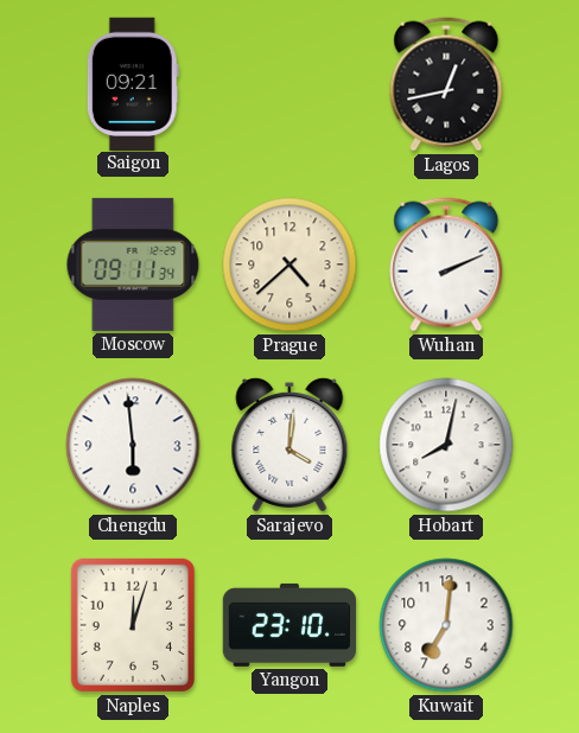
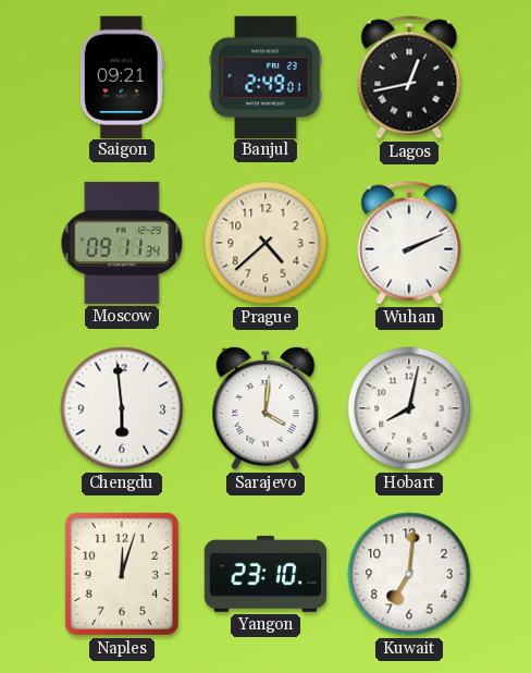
Banjul: none -> 2:49
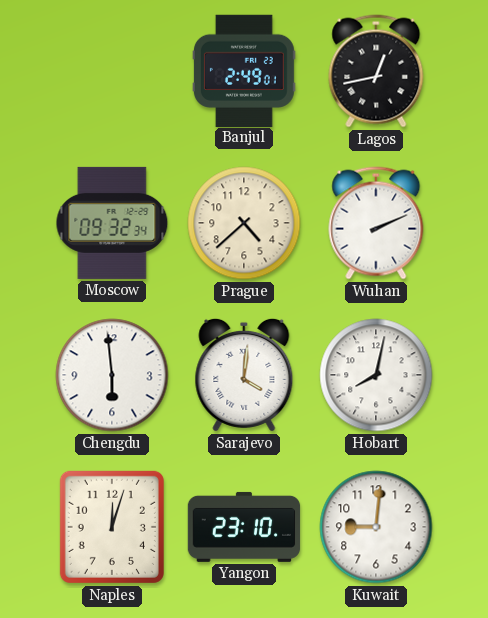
Saigon: 09:21 -> none
Moscow: 09:11 -> 09:32
Kuwait: 7:01 -> 9:01
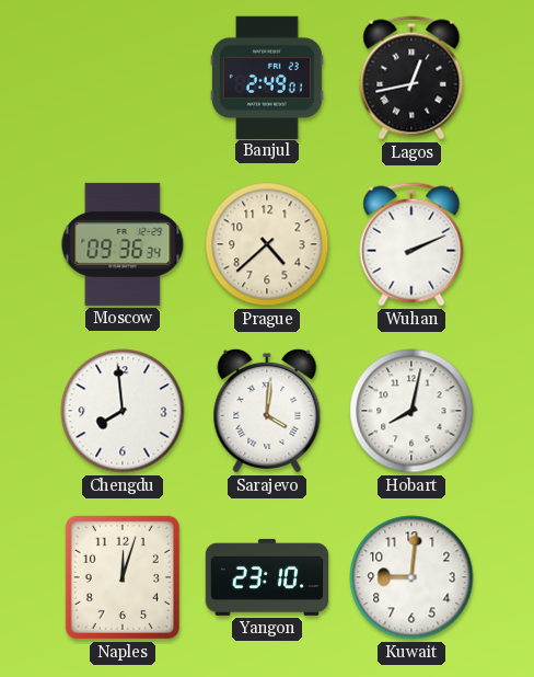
Moscow: 09:32 -> 09:36
Chengdu: 5:59 -> 7:59
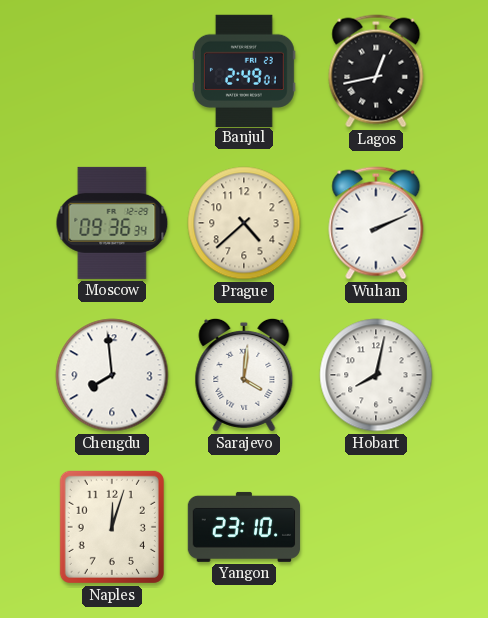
Kuwait: 9:01 -> none
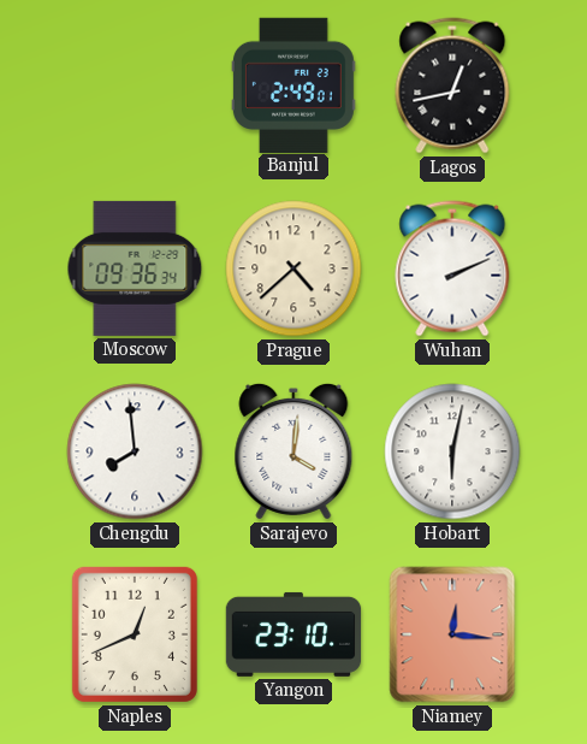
Hobart: 8:02 -> 6:02
Naples: 12:03 -> 12:41
Niamey: none -> 12:16
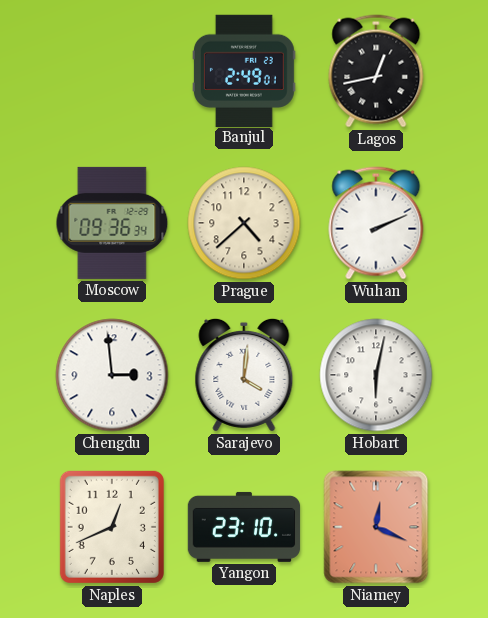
Chengdu: 7:59 -> 2:59
Niamey: 12:16 -> 12:19
